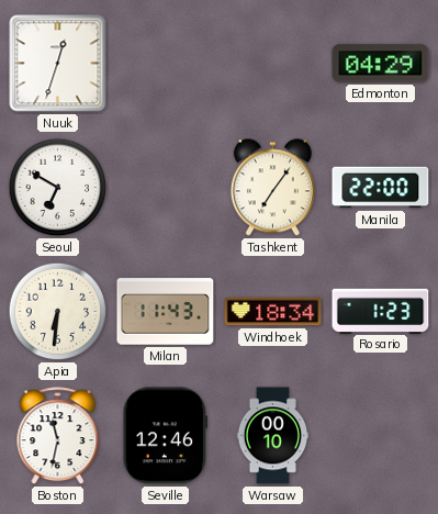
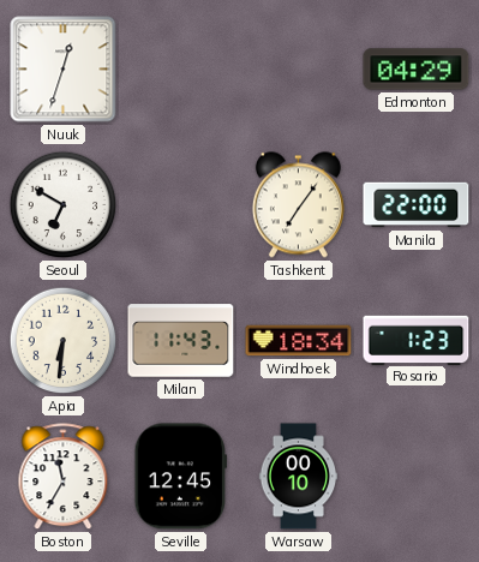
Boston: 11:32 -> 11:35
Seville: 12:46 -> 12:45
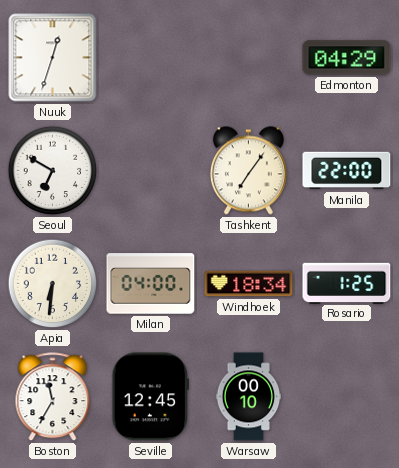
Milan: 11:43 -> 04:00
Rosario: 1:23 -> 1:25
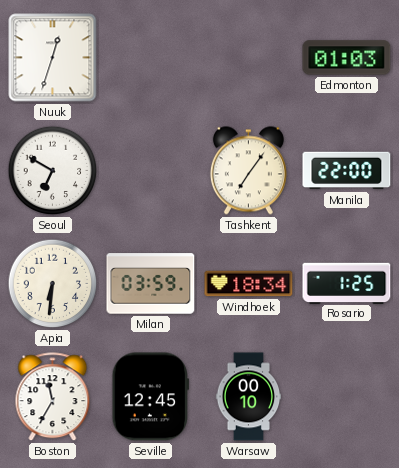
Edmonton: 04:29 -> 01:03
Milan: 04:00 -> 03:59
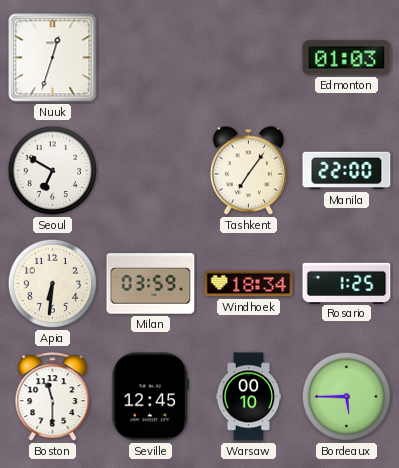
Boston: 11:35 -> 11:30
Bordeaux: none -> 5:45
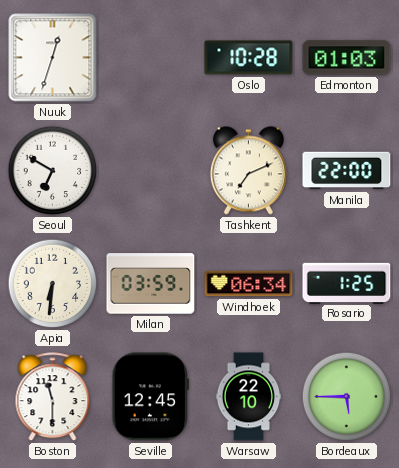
Oslo: none -> 10:28
Tashkent: 7:06 -> 7:11
Windhoek: 18:34 -> 06:34
Warsaw: 00:10 -> 22:10
